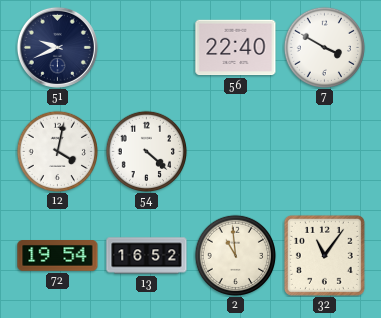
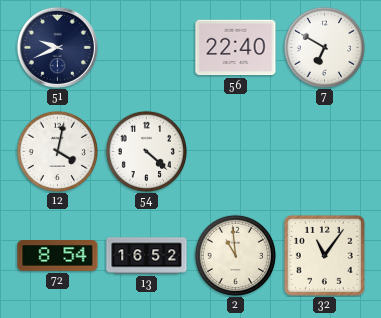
7: 3:50 -> 6:50
72: 19:54 -> 8:54
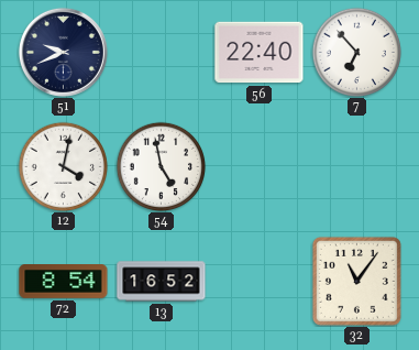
7: 6:50 -> 6:53
54: 4:22 -> 4:58
2: 10:59 -> none
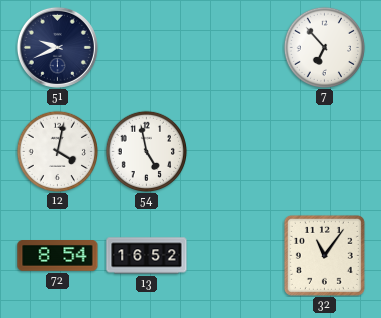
56: 22:40 -> none
